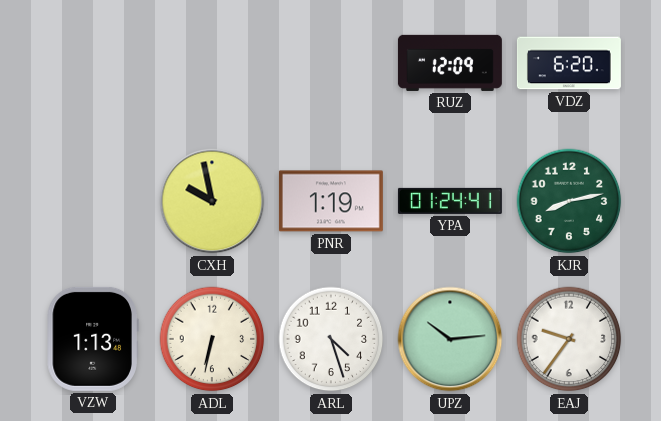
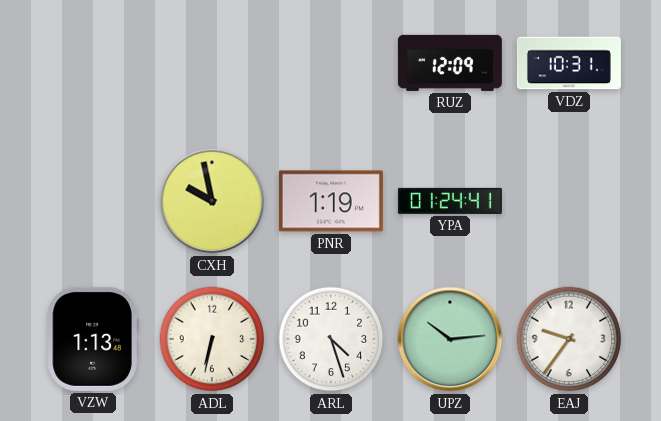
VDZ: 6:20 -> 10:31
KJR: 8:13 -> none
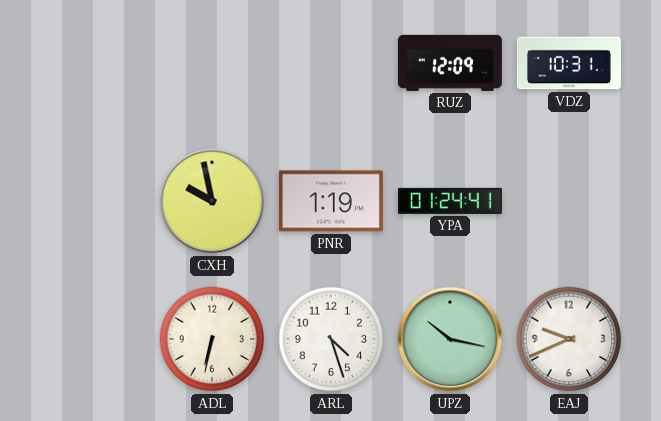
VZW: 1:13 -> none
UPZ: 10:14 -> 10:17
EAJ: 9:36 -> 9:41
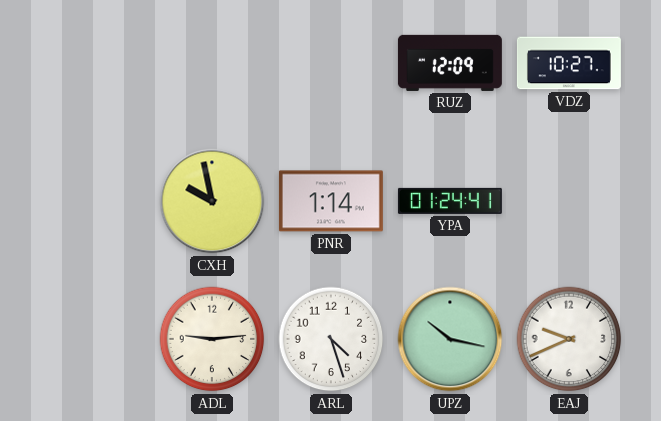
VDZ: 10:31 -> 10:27
PNR: 1:19 -> 1:14
ADL: 6:32 -> 9:14
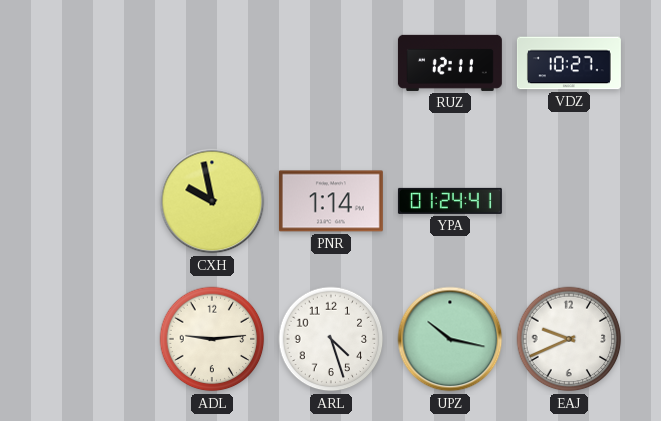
RUZ: 12:09 -> 12:11
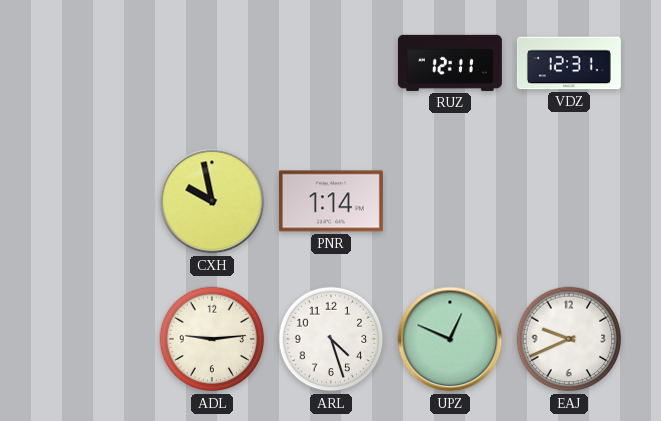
VDZ: 10:27 -> 12:31
YPA: 01:24 -> none
UPZ: 10:17 -> 12:49
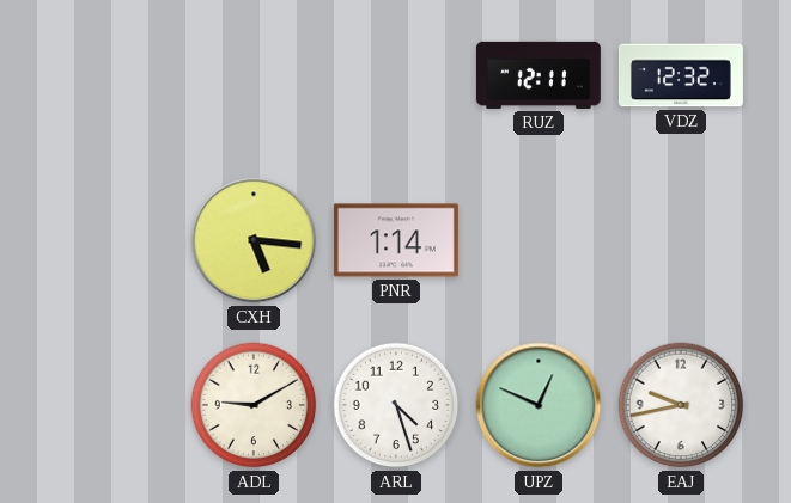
VDZ: 12:31 -> 12:32
CXH: 9:58 -> 5:16
ADL: 9:14 -> 9:10
EAJ: 9:41 -> 9:43
